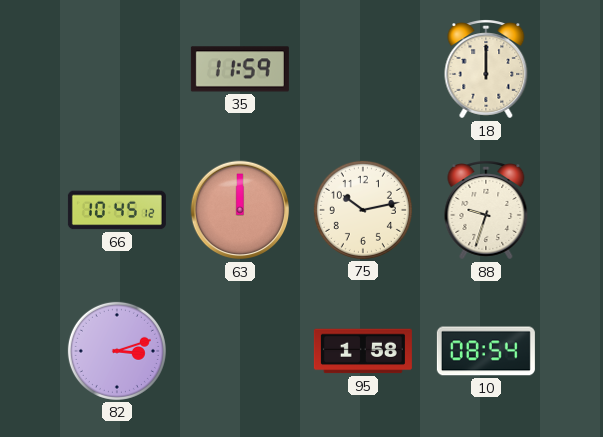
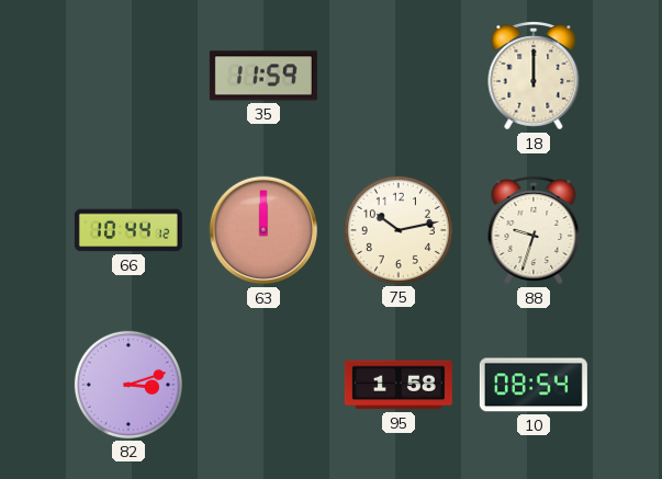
66: 10:45 -> 10:44
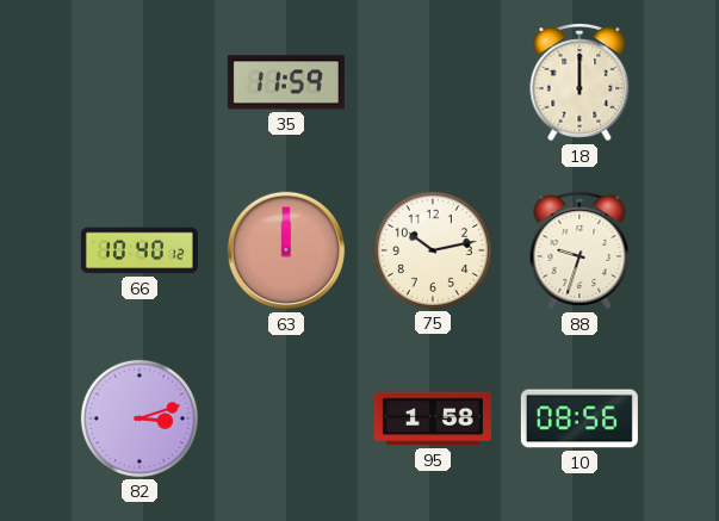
66: 10:44 -> 10:40
10: 08:54 -> 08:56
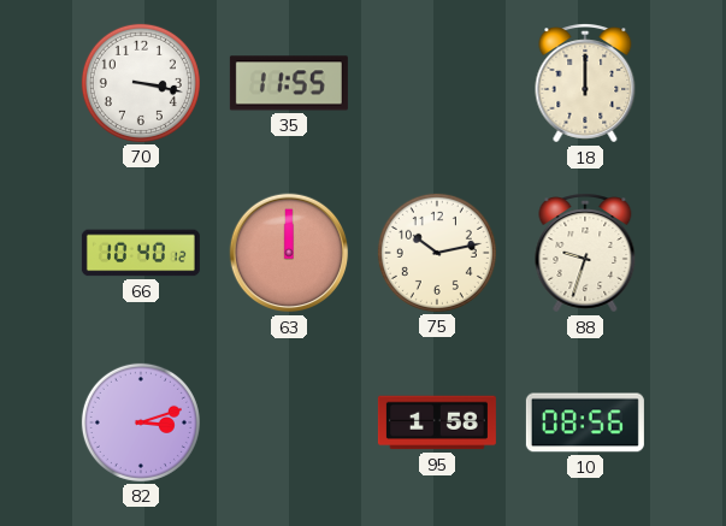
70: none -> 3:17
35: 11:59 -> 11:55
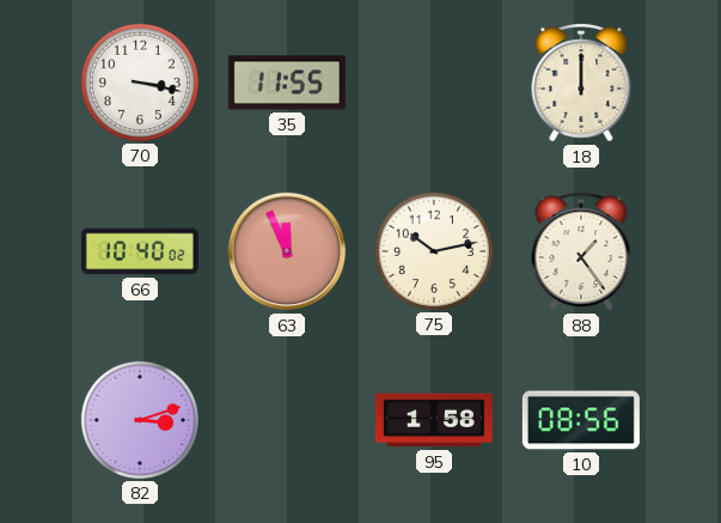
66: 10:40:12 -> 10:40:02
63: 12:00 -> 11:56
88: 9:33 -> 1:24
